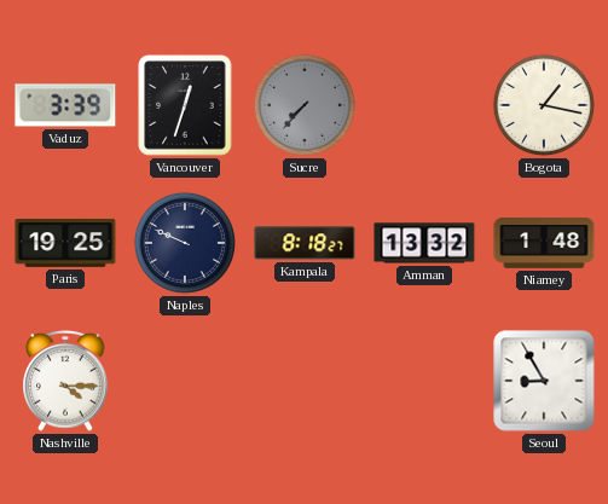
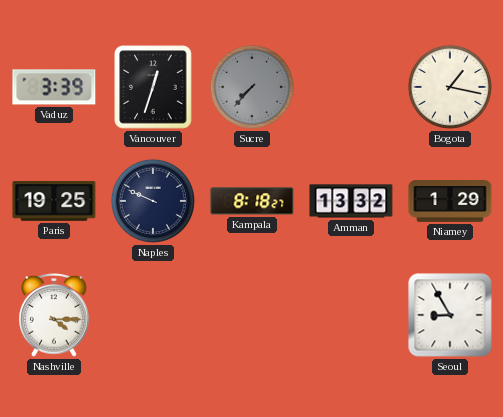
Niamey: 1:48 -> 1:29
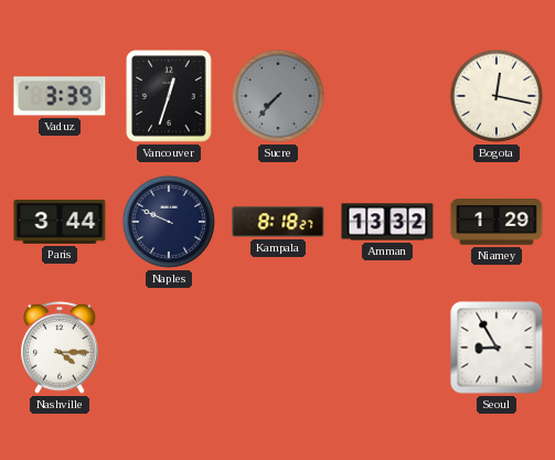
Bogota: 1:17 -> 12:17
Paris: 19:25 -> 3:44
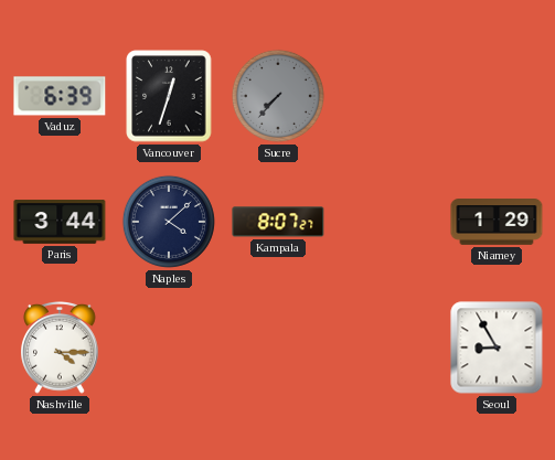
Vaduz: 3:39 -> 6:39
Bogota: 12:17 -> none
Naples: 9:49 -> 4:08
Kampala: 8:18 -> 8:07
Amman: 13:32 -> none
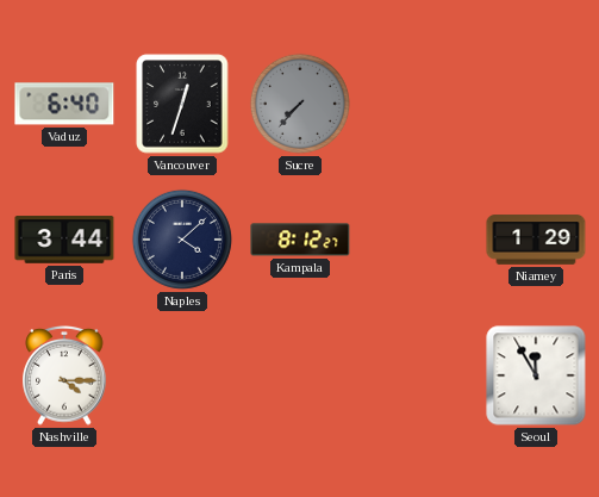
Vaduz: 6:39 -> 6:40
Kampala: 8:07 -> 8:12
Seoul: 8:55 -> 11:55
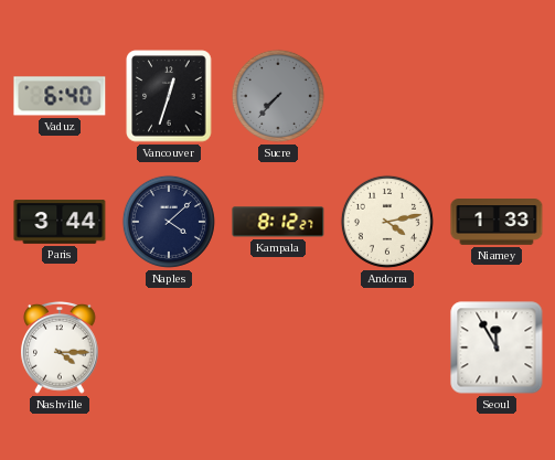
Andorra: none -> 4:13
Niamey: 1:29 -> 1:33
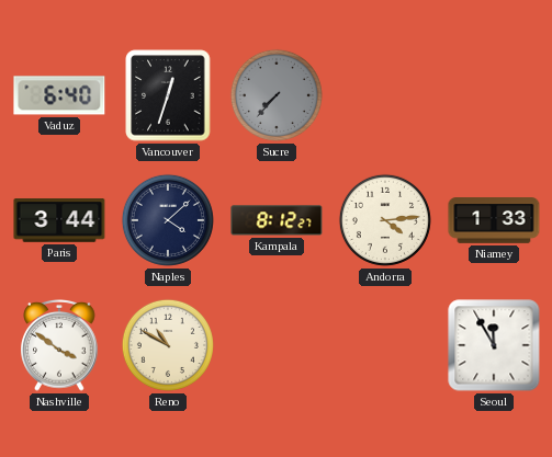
Andorra: 4:13 -> 4:14
Nashville: 4:15 -> 3:51
Reno: none -> 10:50
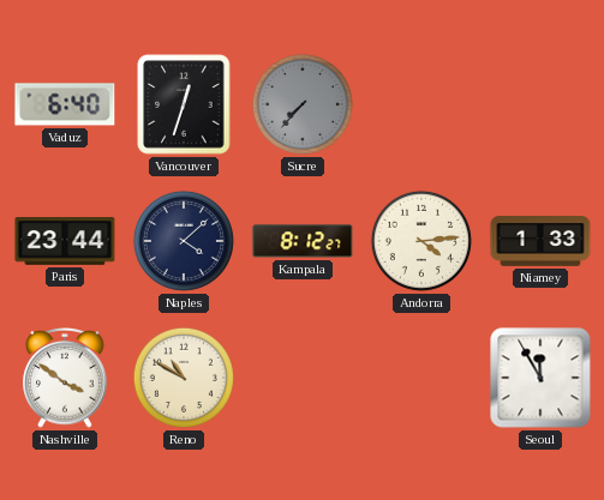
Paris: 3:44 -> 23:44
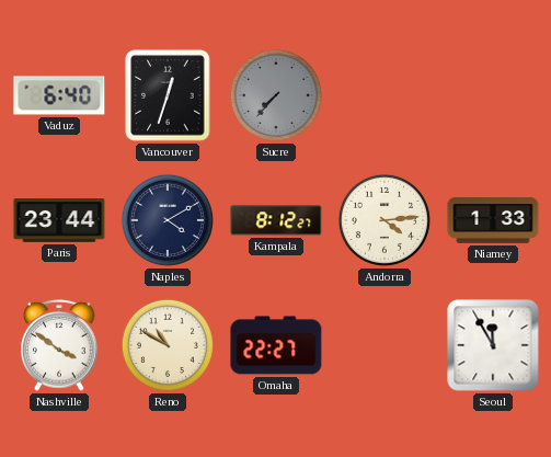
Naples: 4:08 -> 4:10
Omaha: none -> 22:27
